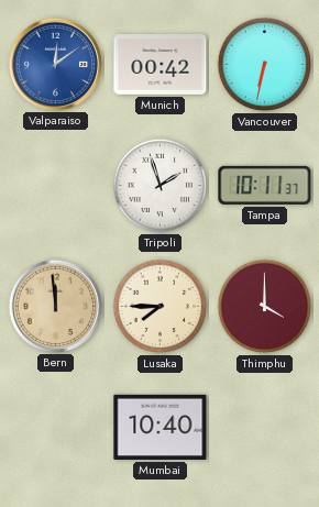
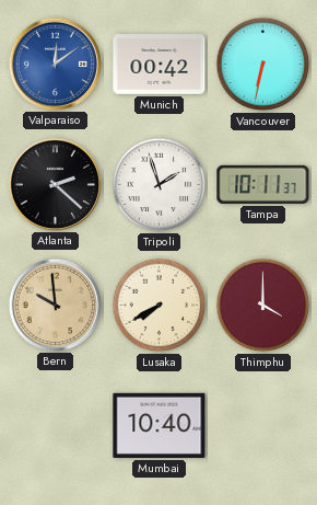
Atlanta: none -> 2:22
Bern: 11:59 -> 9:59
Lusaka: 7:45 -> 7:40
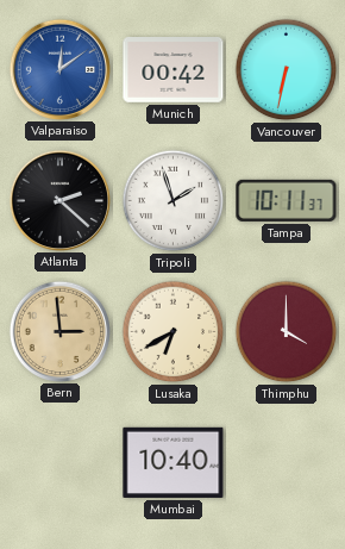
Bern: 9:59 -> 2:59
Lusaka: 7:40 -> 6:40
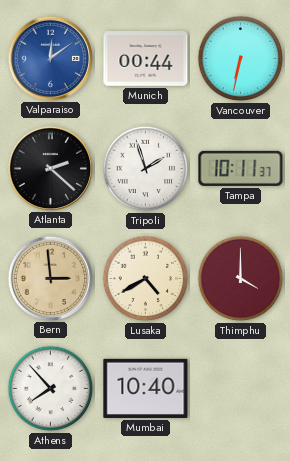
Munich: 00:42 -> 00:44
Lusaka: 6:40 -> 4:40
Athens: none -> 7:53
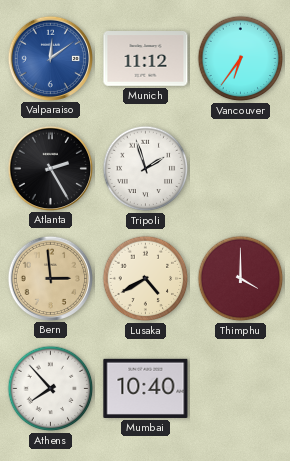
Munich: 00:44 -> 11:12
Vancouver: 6:32 -> 6:36
Atlanta: 2:22 -> 2:25
Tampa: 10:11 -> none
